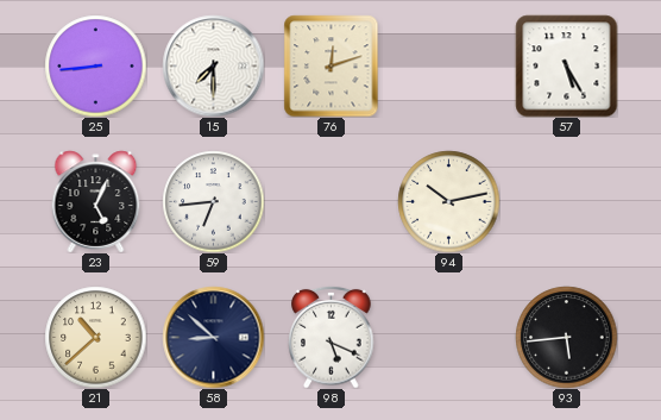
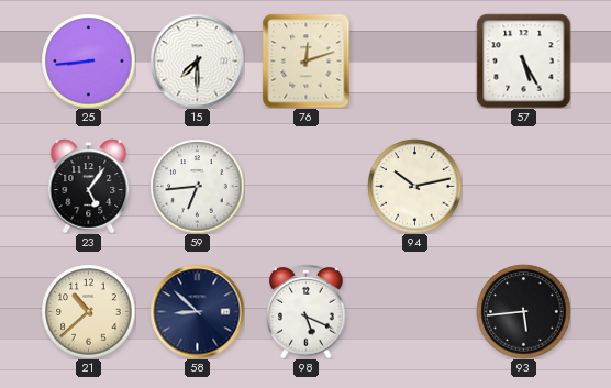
23: 5:04 -> 5:06
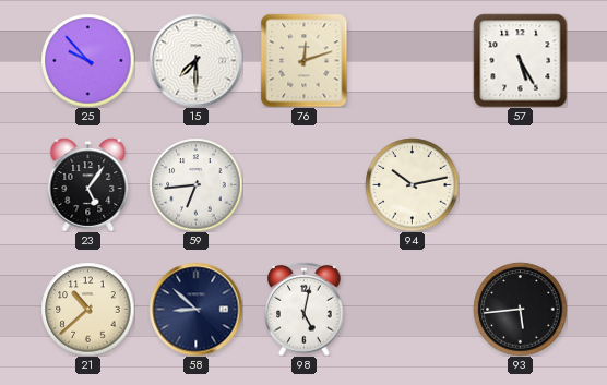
25: 8:44 -> 9:53
98: 5:19 -> 5:02
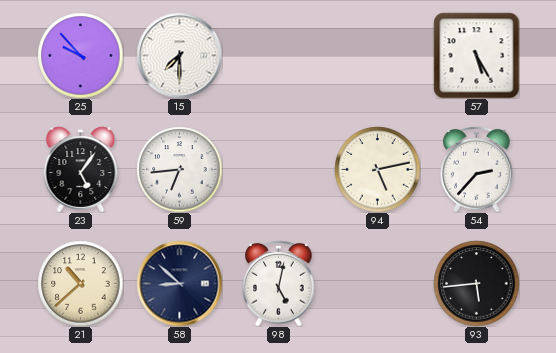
76: 12:12 -> none
94: 10:13 -> 5:13
54: none -> 2:37
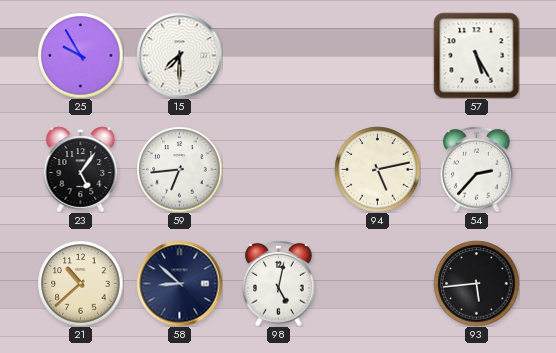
25: 9:53 -> 9:55
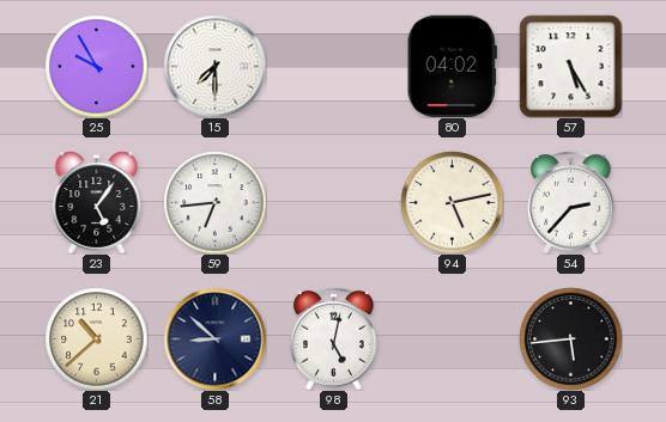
80: none -> 04:02
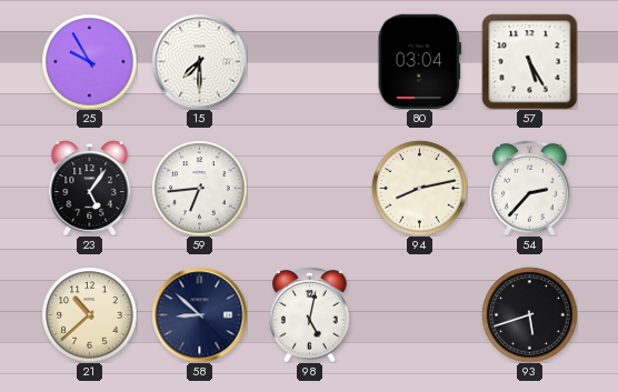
80: 04:02 -> 03:04
94: 5:13 -> 8:13
93: 5:44 -> 5:42
